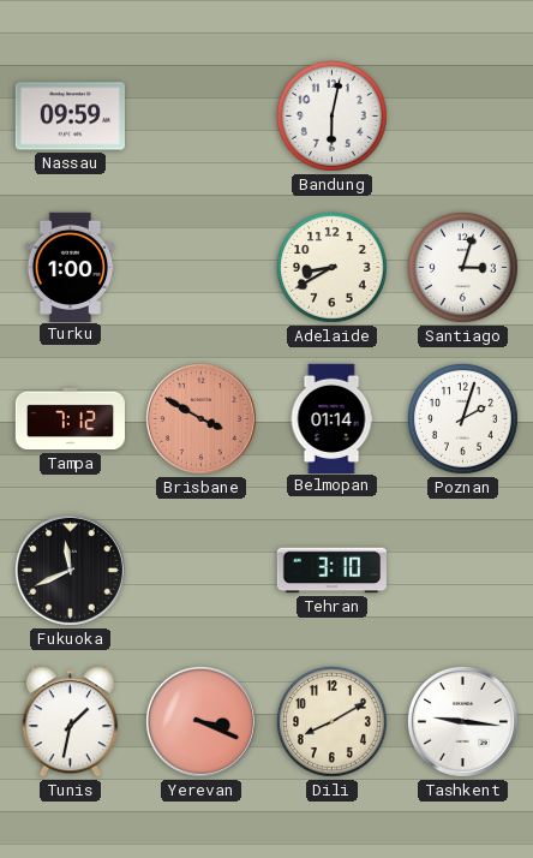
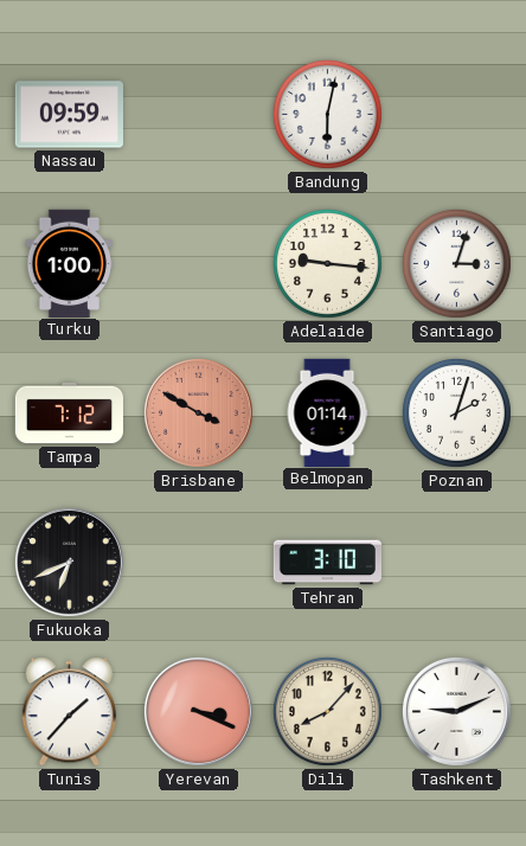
Adelaide: 8:40 -> 9:16
Fukuoka: 11:41 -> 6:41
Tunis: 1:32 -> 1:37
Dili: 8:10 -> 8:07
Tashkent: 9:16 -> 9:11
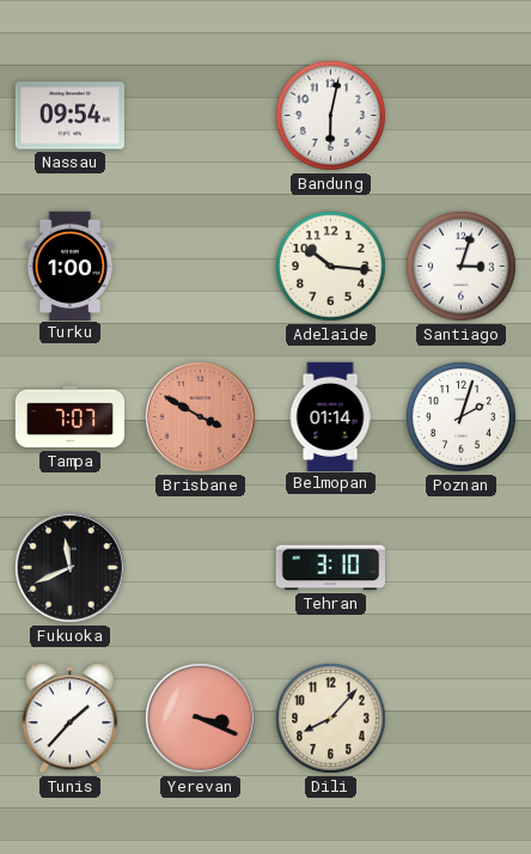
Nassau: 09:59 -> 09:54
Adelaide: 9:16 -> 10:16
Tampa: 7:12 -> 7:07
Fukuoka: 6:41 -> 11:41
Tashkent: 9:11 -> none
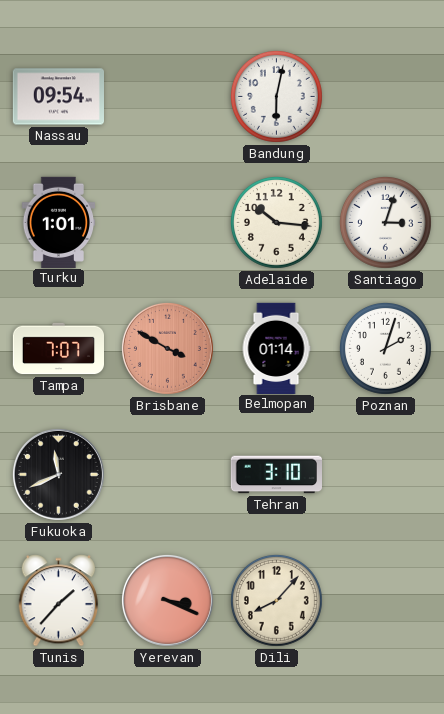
Turku: 1:00 -> 1:01
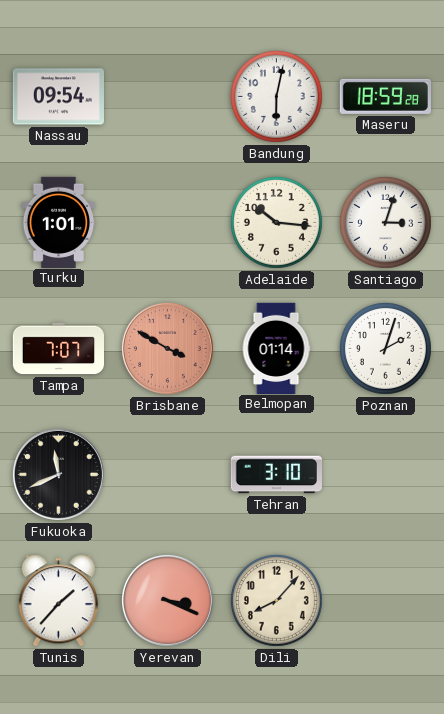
Maseru: none -> 18:59
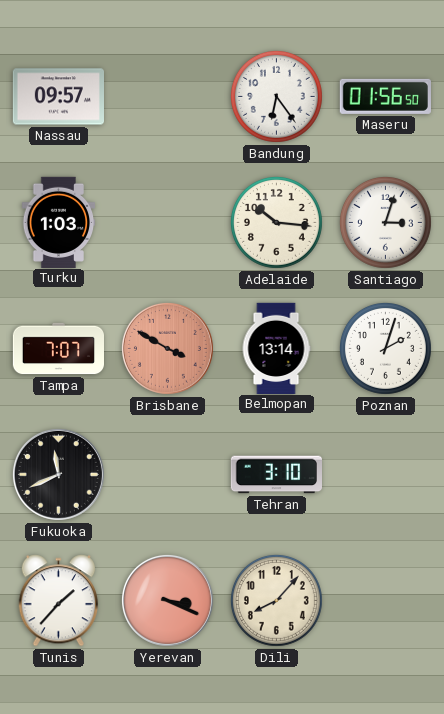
Nassau: 09:54 -> 09:57
Bandung: 6:02 -> 6:24
Maseru: 18:59 -> 01:56
Turku: 1:01 -> 1:03
Belmopan: 01:14 -> 13:14
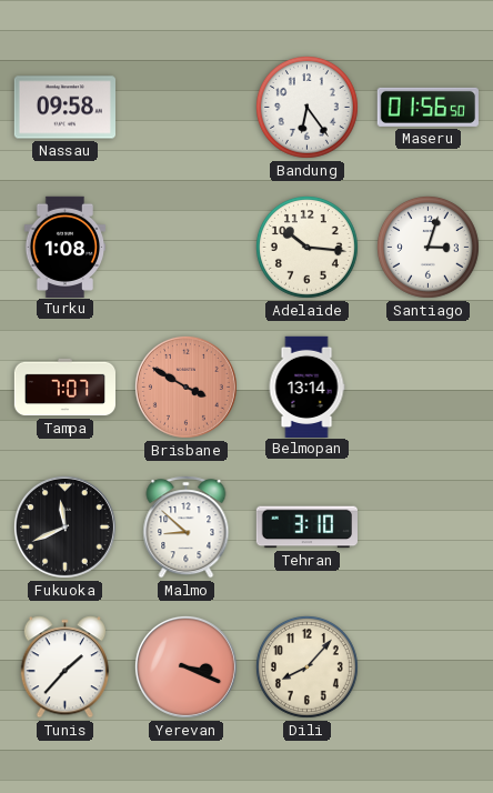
Nassau: 09:57 -> 09:58
Turku: 1:03 -> 1:08
Poznan: 2:03 -> none
Malmo: none -> 8:52
